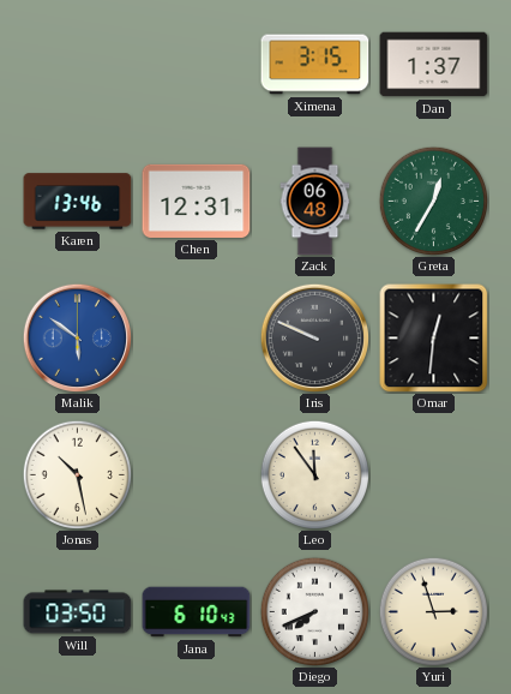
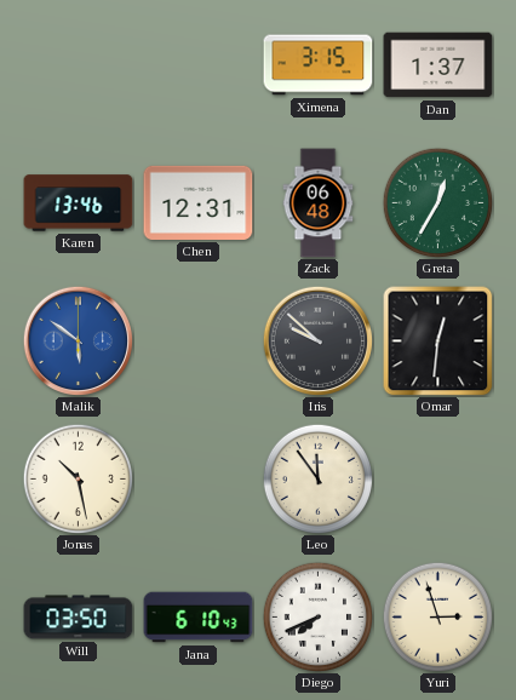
Iris: 9:49 -> 9:52
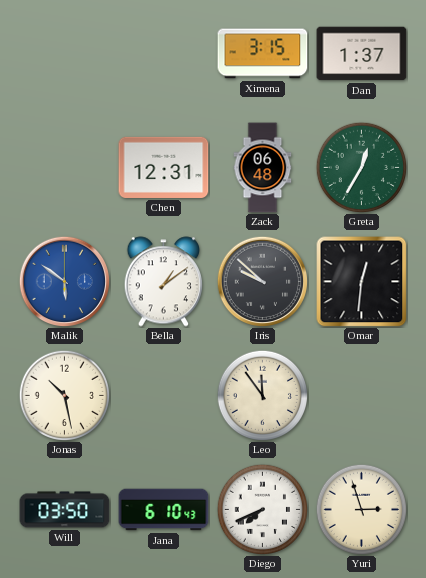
Karen: 13:46 -> none
Bella: none -> 1:09
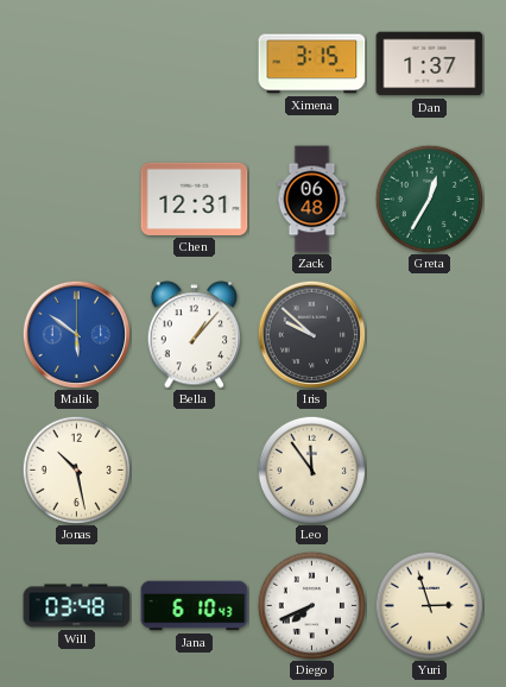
Bella: 1:09 -> 1:07
Omar: 12:31 -> none
Will: 03:50 -> 03:48
